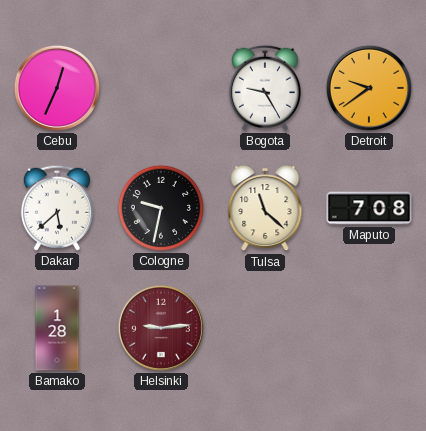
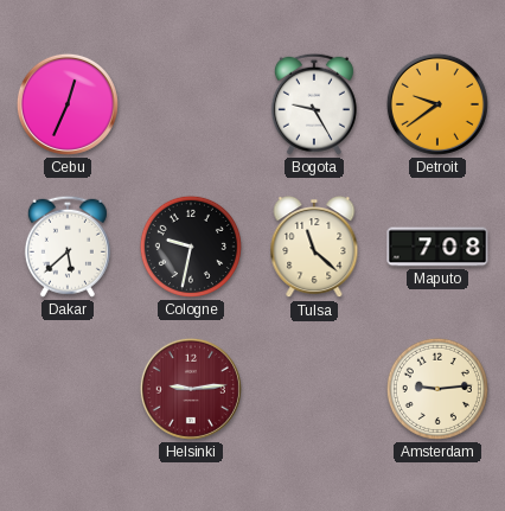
Bamako: 1:28 -> none
Amsterdam: none -> 9:14
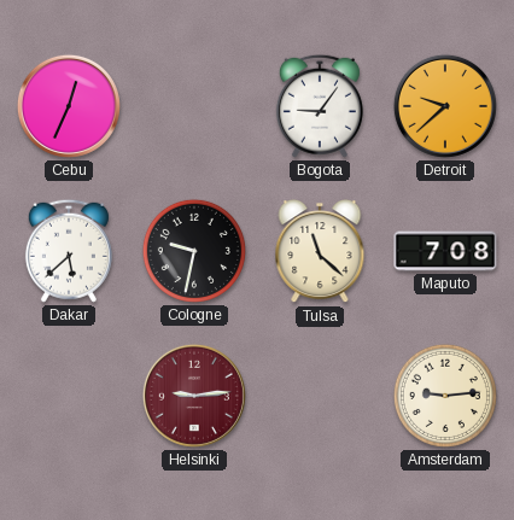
Bogota: 9:25 -> 9:06
Detroit: 9:39 -> 9:38
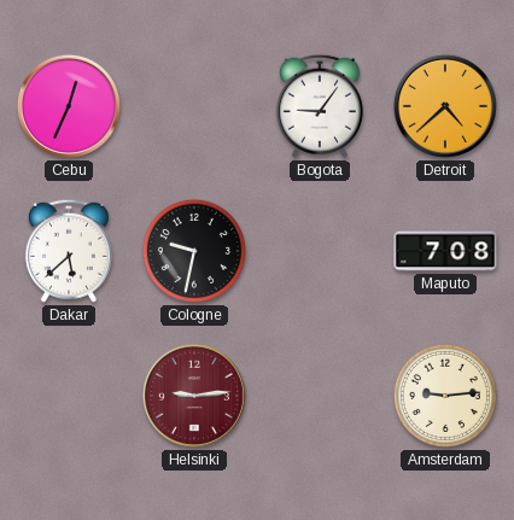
Detroit: 9:38 -> 4:38
Tulsa: 11:22 -> none
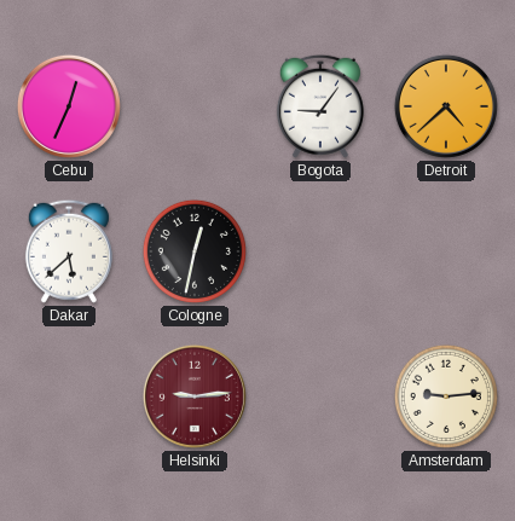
Cologne: 9:32 -> 12:32
Maputo: 7:08 -> none
